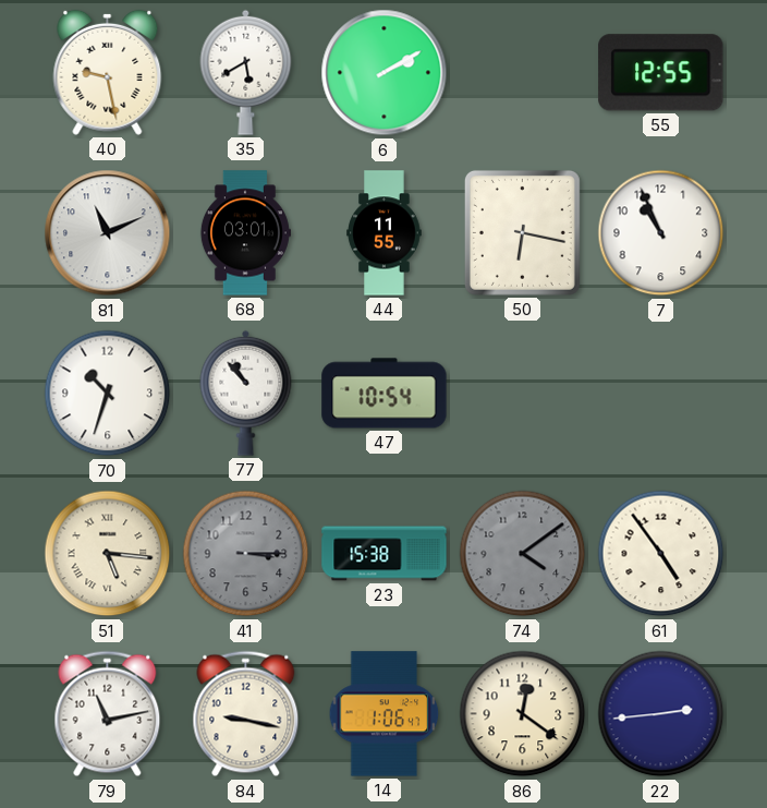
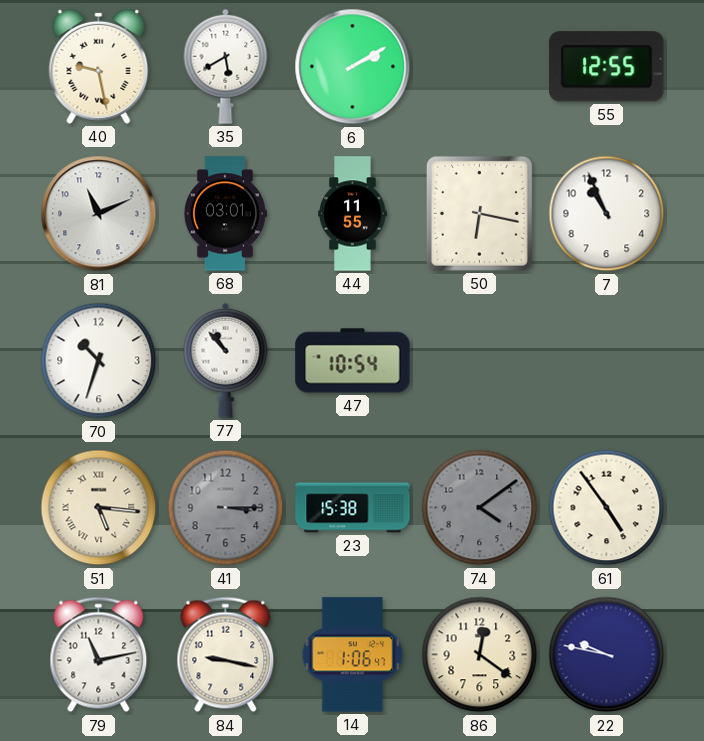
22: 2:44 -> 9:47
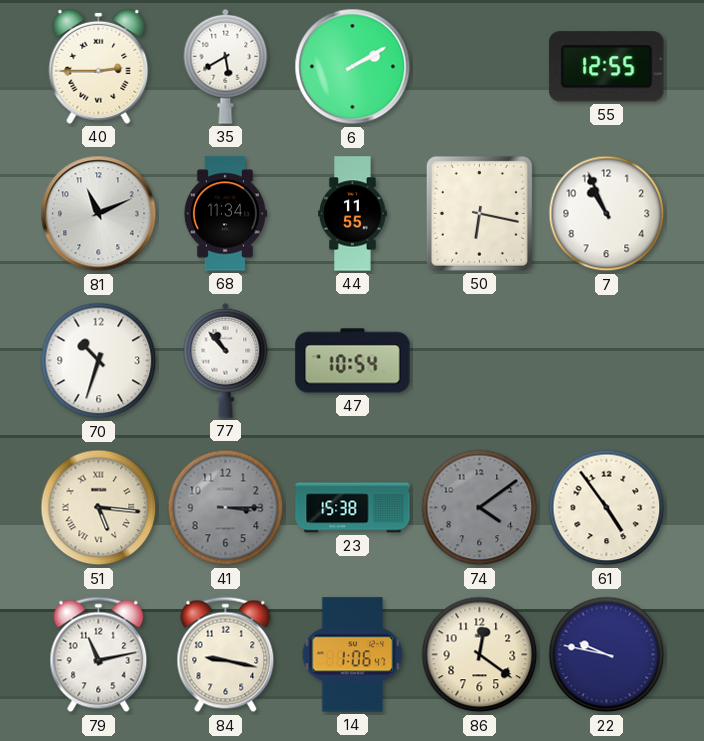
40: 9:28 -> 2:45
68: 03:01 -> 11:34
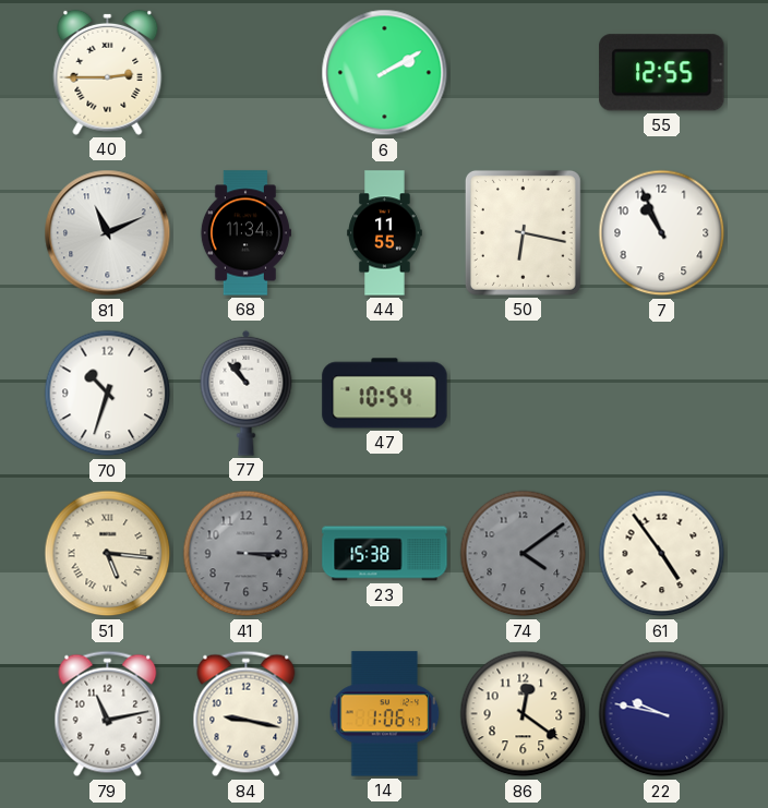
35: 5:40 -> none
